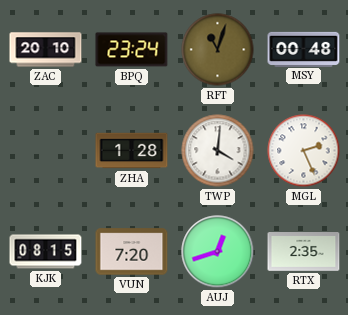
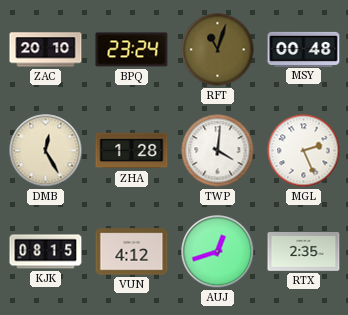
DMB: none -> 12:25
VUN: 7:20 -> 4:12
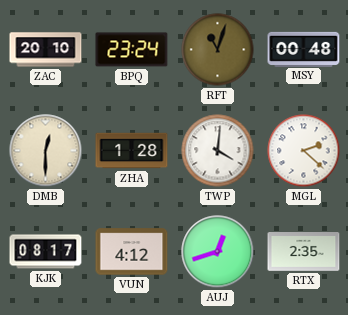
DMB: 12:25 -> 12:30
MGL: 2:26 -> 2:22
KJK: 08:15 -> 08:17
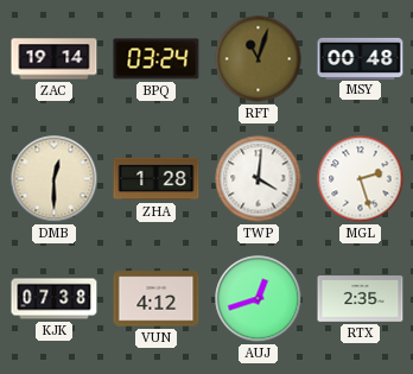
ZAC: 20:10 -> 19:14
BPQ: 23:24 -> 03:24
MGL: 2:22 -> 2:27
KJK: 08:17 -> 07:38
